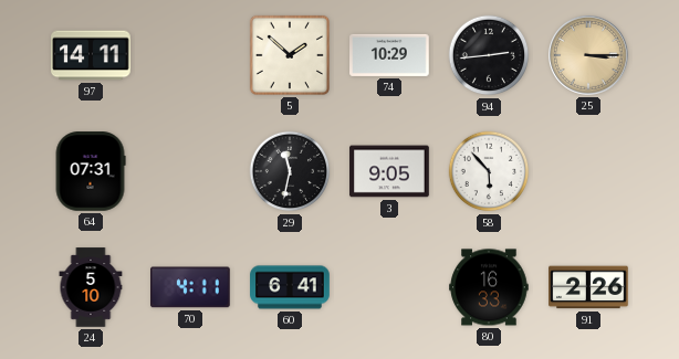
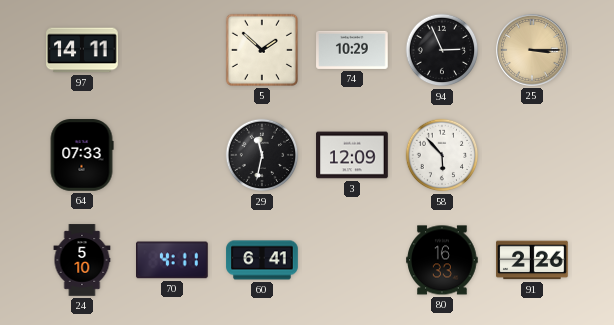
94: 2:44 -> 2:56
64: 07:31 -> 07:33
3: 9:05 -> 12:09
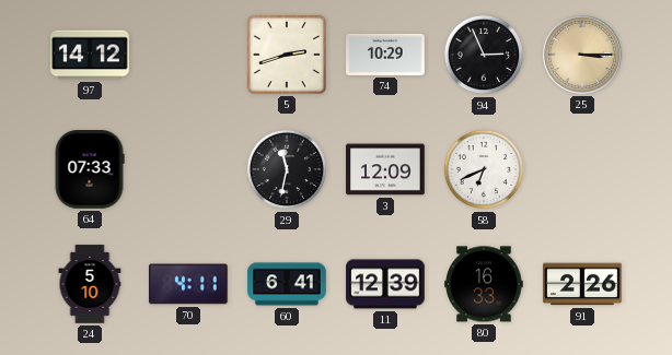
97: 14:11 -> 14:12
5: 1:52 -> 2:42
58: 5:53 -> 6:41
11: none -> 12:39
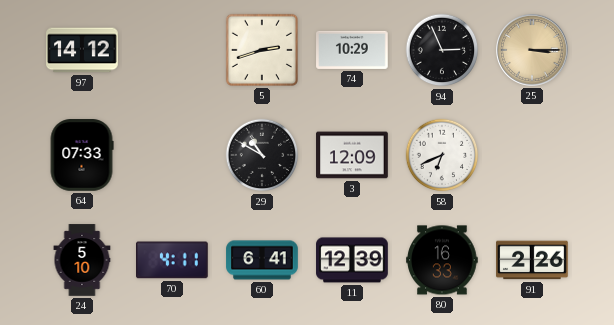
29: 11:32 -> 10:50
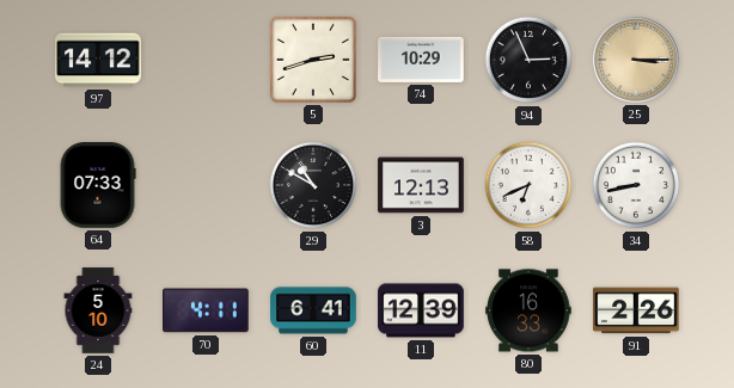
3: 12:09 -> 12:13
34: none -> 8:43
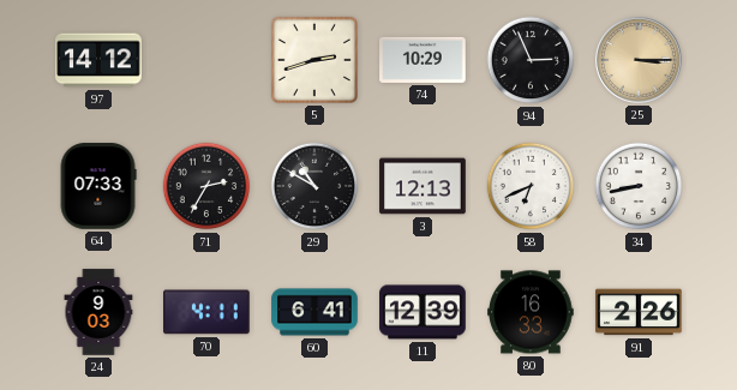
71: none -> 2:35
24: 5:10 -> 9:03
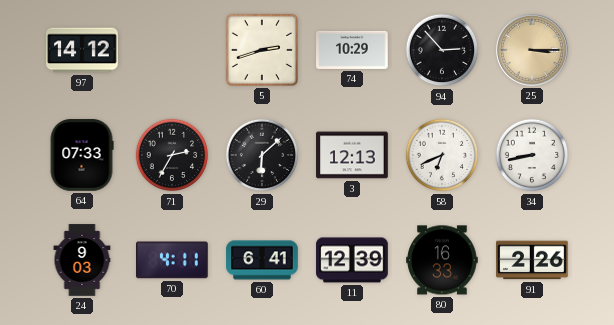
94: 2:56 -> 2:53
29: 10:50 -> 6:08
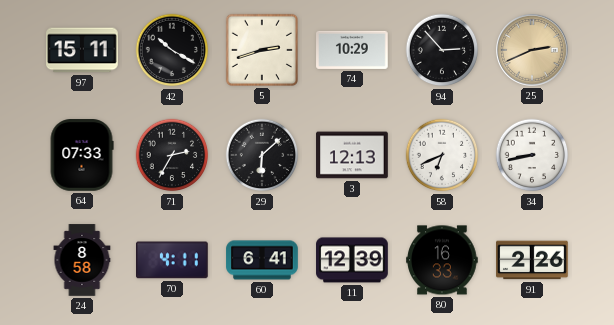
97: 14:12 -> 15:11
42: none -> 10:20
25: 3:15 -> 2:41
24: 9:03 -> 8:58
